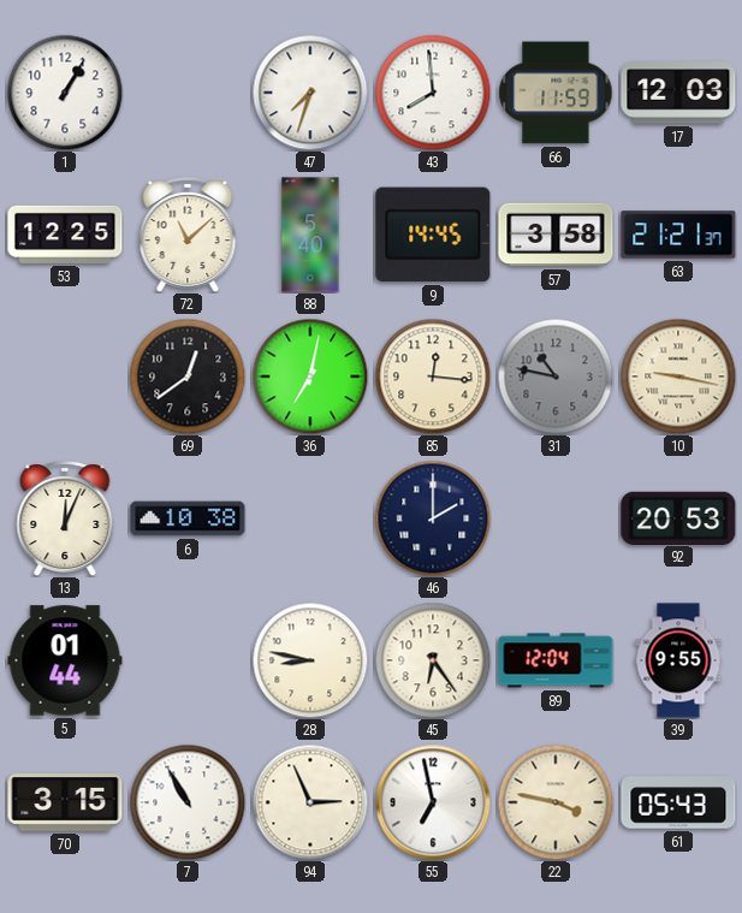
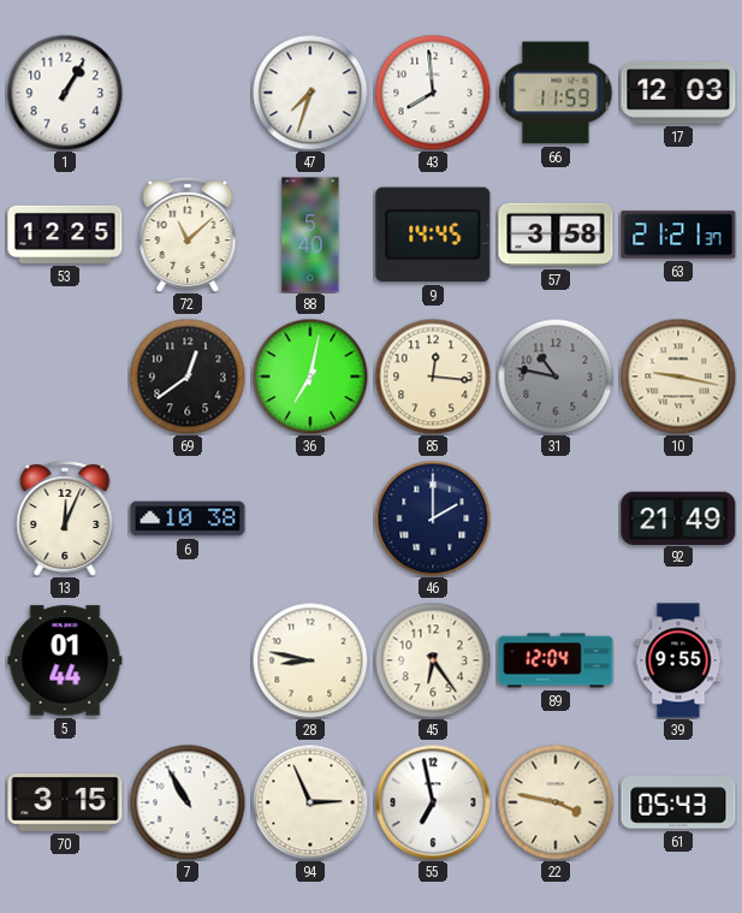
92: 20:53 -> 21:49
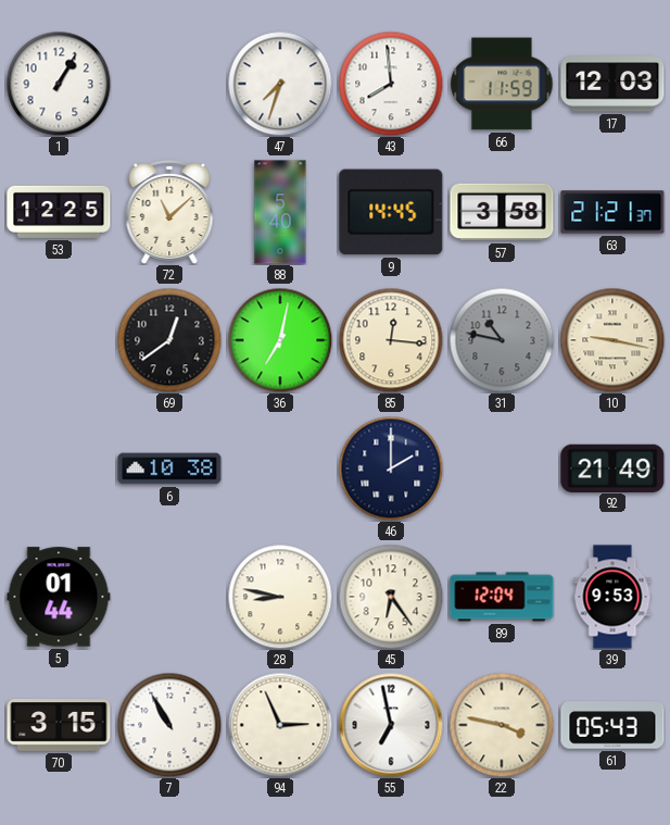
13: 12:04 -> none
39: 9:55 -> 9:53
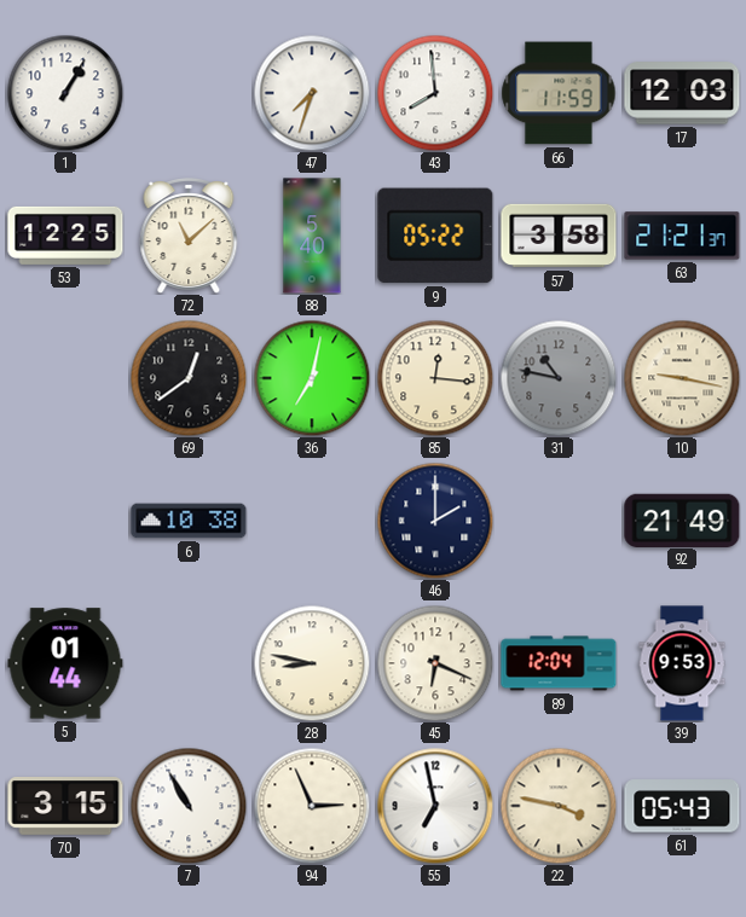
9: 14:45 -> 05:22
45: 6:24 -> 6:19
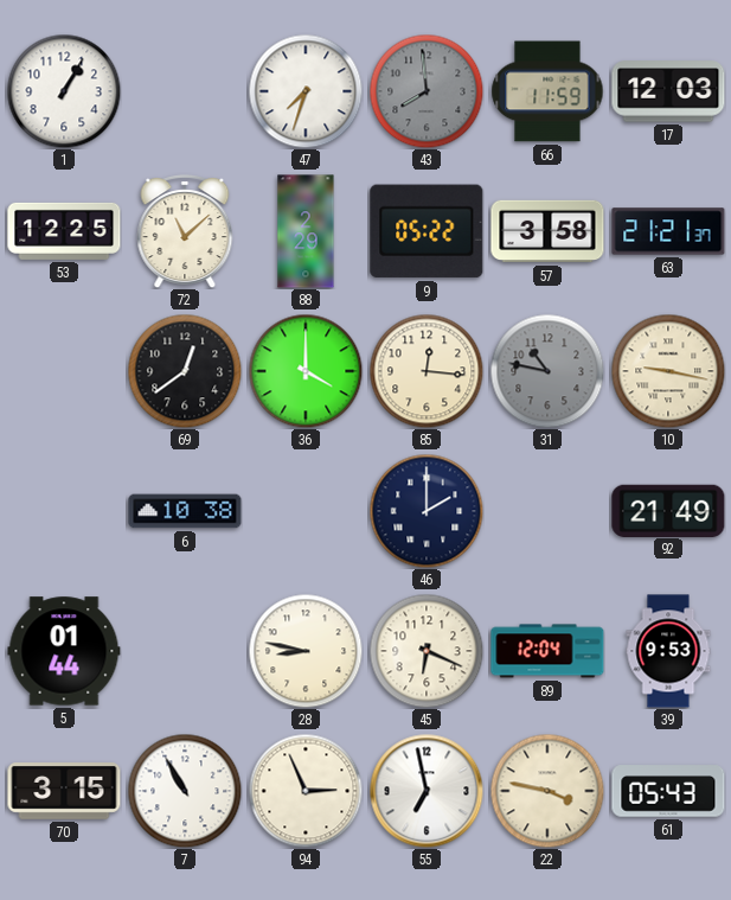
43 dial: white -> grey
88: 5:40 -> 2:29
36: 7:02 -> 4:00
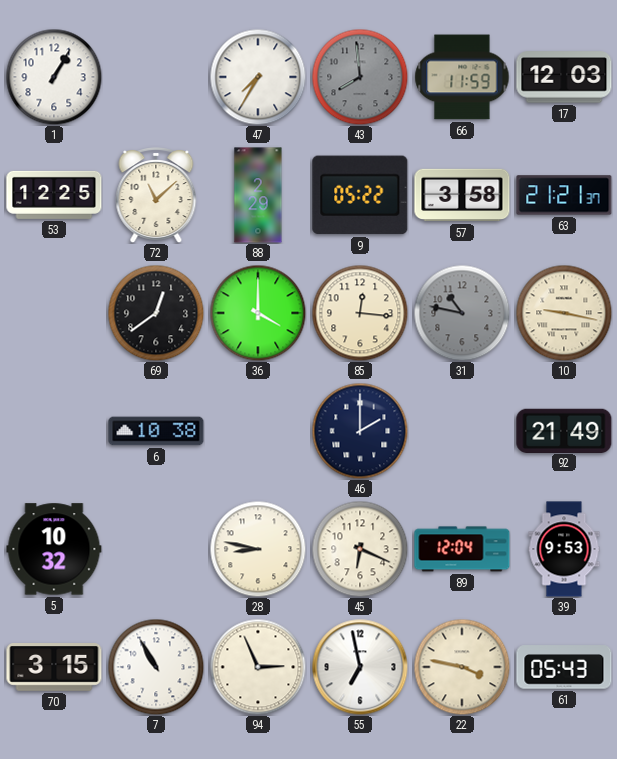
47: 7:33 -> 7:35
5: 01:44 -> 10:32
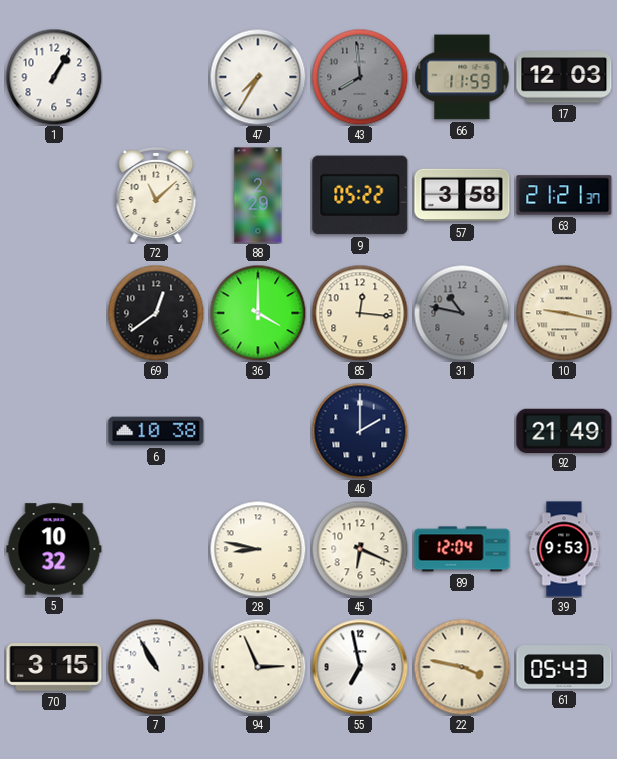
53: 12:25 -> none
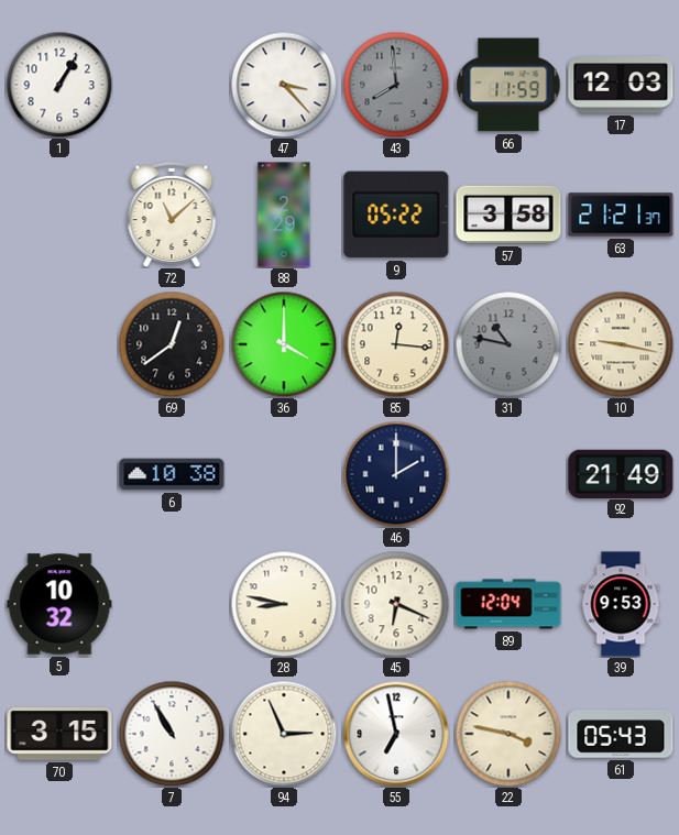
47: 7:35 -> 3:23
